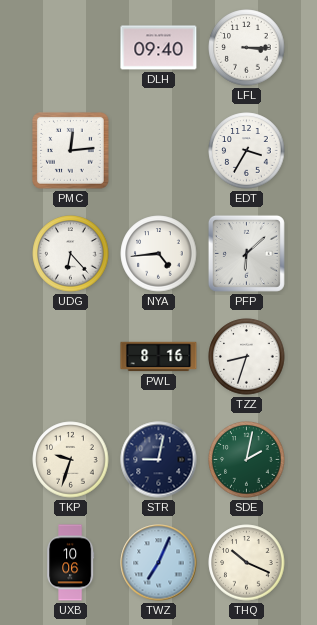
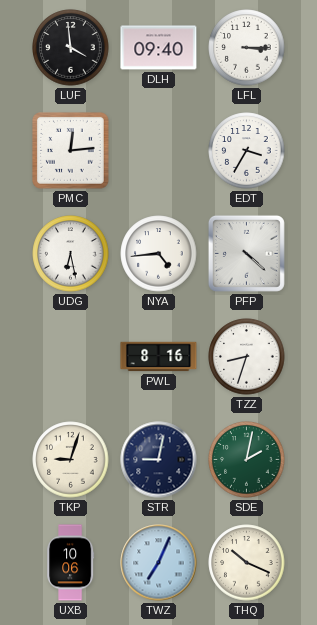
LUF: none -> 3:59
UDG: 6:23 -> 6:28
PFP: 6:08 -> 4:22
TKP: 9:33 -> 9:03
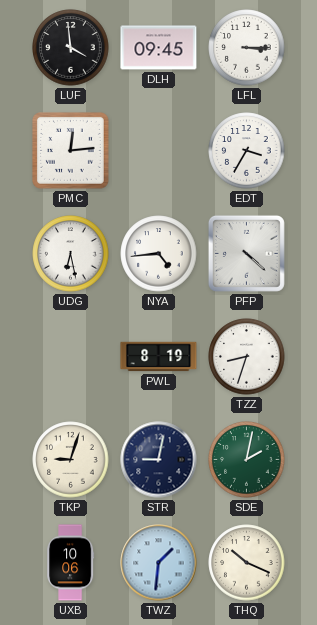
DLH: 09:40 -> 09:45
PWL: 8:16 -> 8:19
TWZ: 7:04 -> 1:31
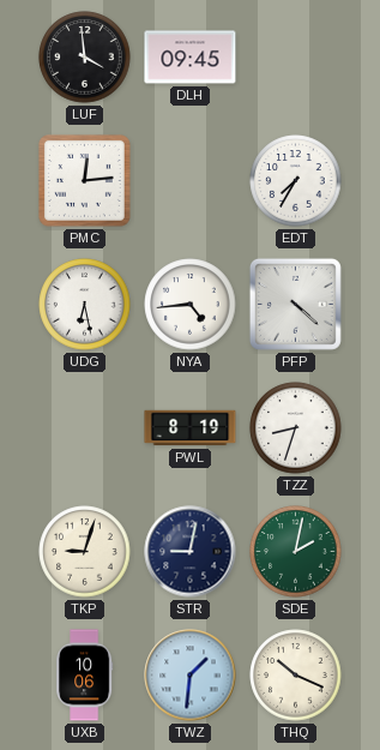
LFL: 3:15 -> none
EDT: 3:35 -> 7:35
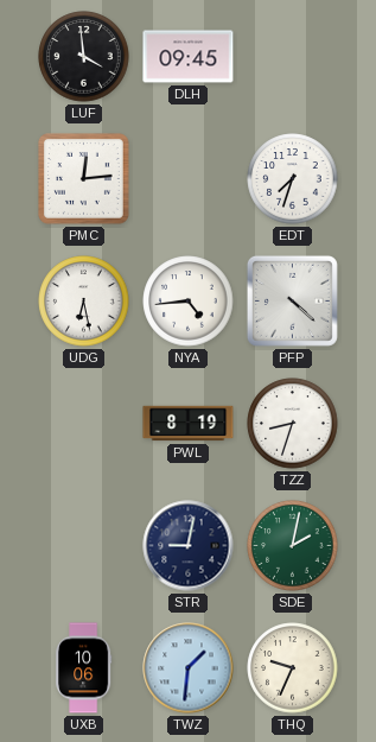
EDT: 7:35 -> 7:33
TKP: 9:03 -> none
THQ: 10:19 -> 9:34
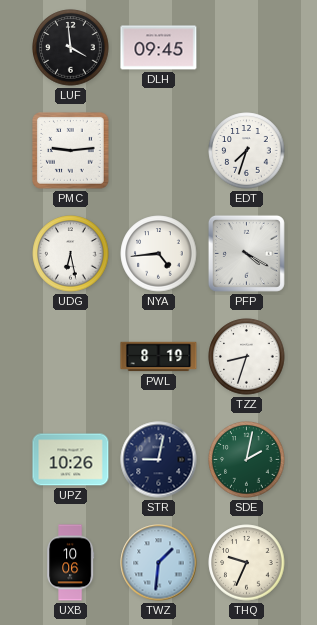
PMC: 12:14 -> 9:14
PFP: 4:22 -> 4:20
UPZ: none -> 10:26
